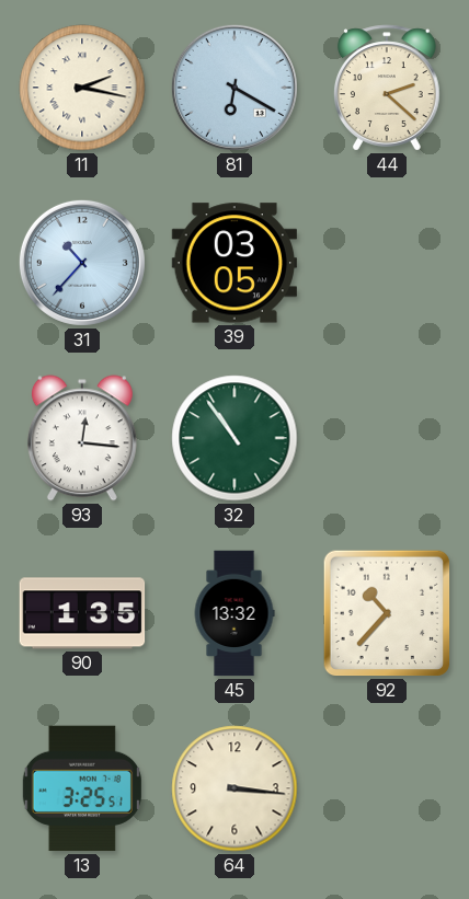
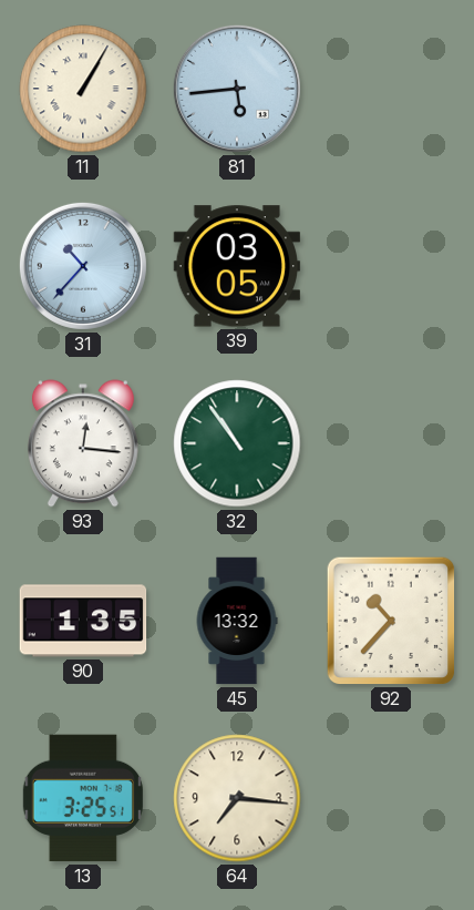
11: 2:17 -> 1:05
81: 6:20 -> 5:44
44: 2:22 -> none
64: 3:16 -> 7:16
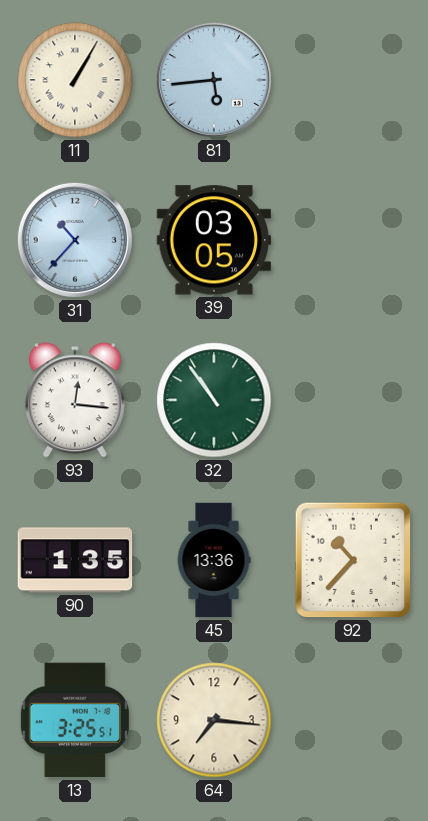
45: 13:32 -> 13:36
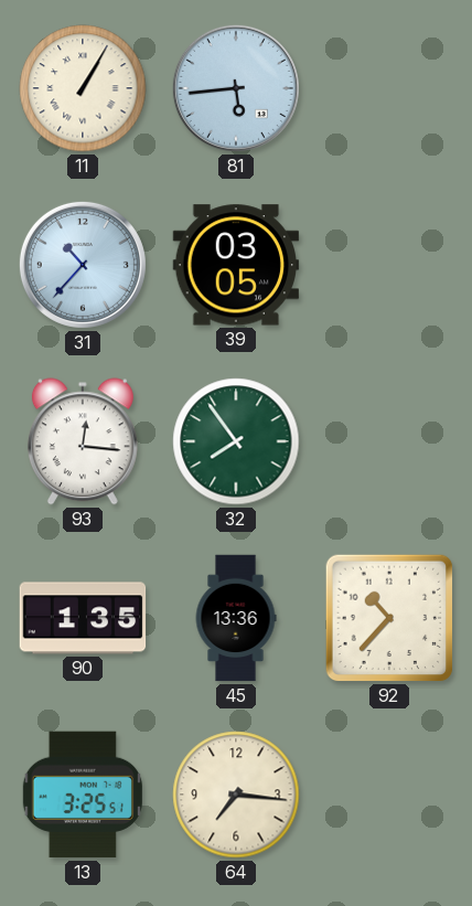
32: 10:54 -> 7:54
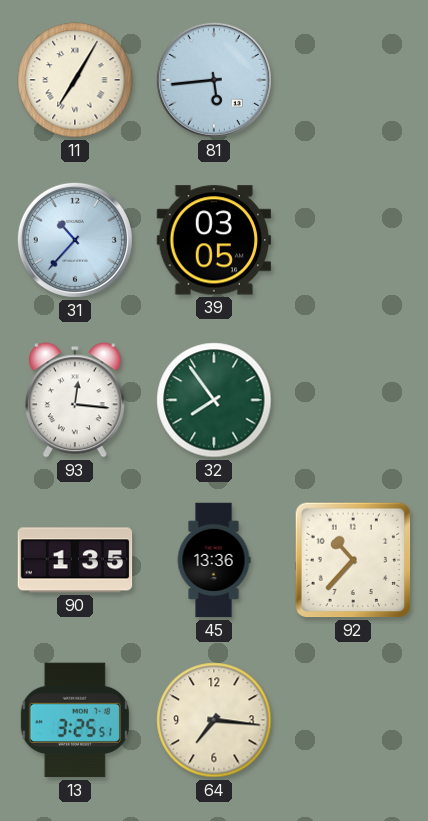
11: 1:05 -> 7:05
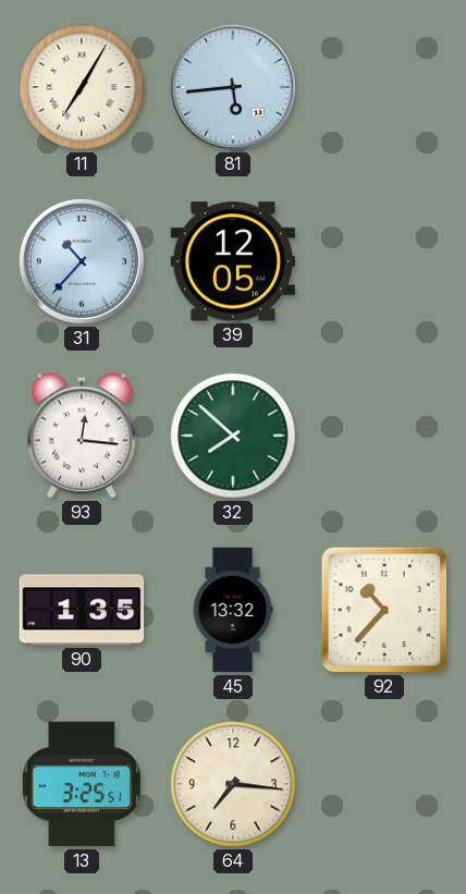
39: 03:05 -> 12:05
32: 7:54 -> 7:52
45: 13:36 -> 13:32
